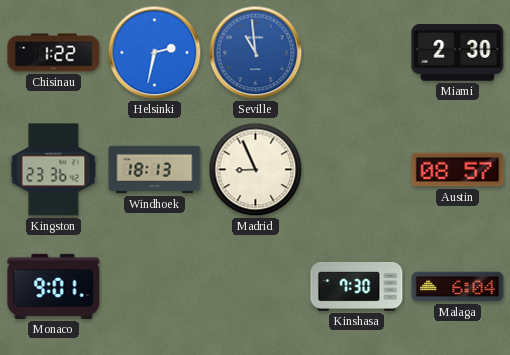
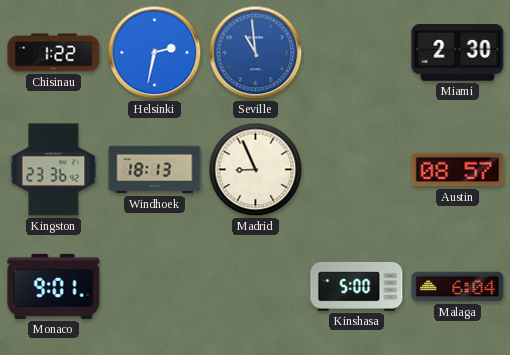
Kinshasa: 7:30 -> 5:00
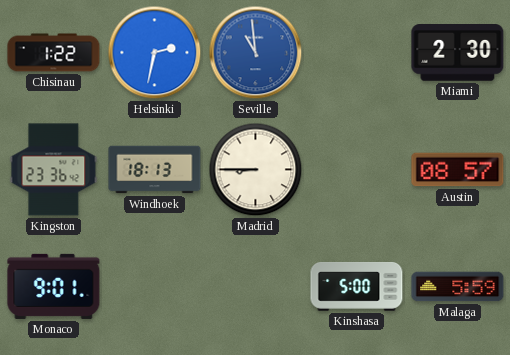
Madrid: 8:56 -> 8:45
Malaga: 6:04 -> 5:59
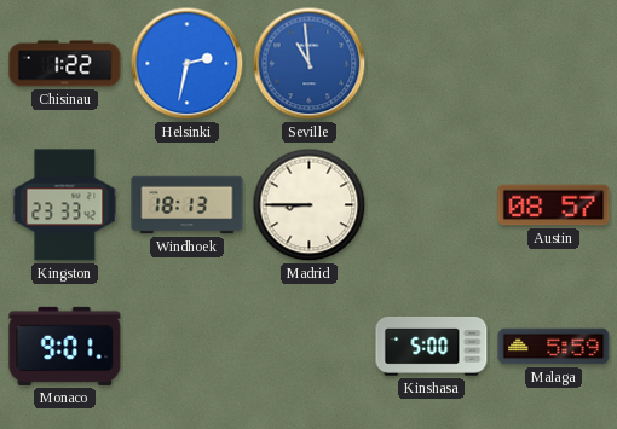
Miami: 2:30 -> none
Kingston: 23:36 -> 23:33
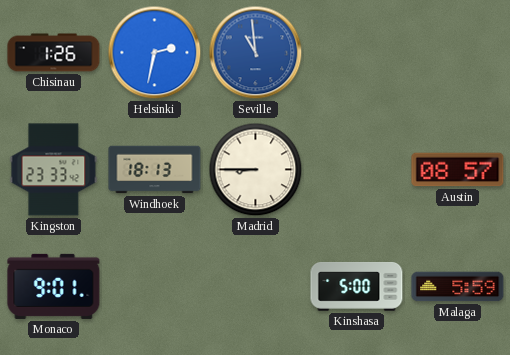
Chisinau: 1:22 -> 1:26
